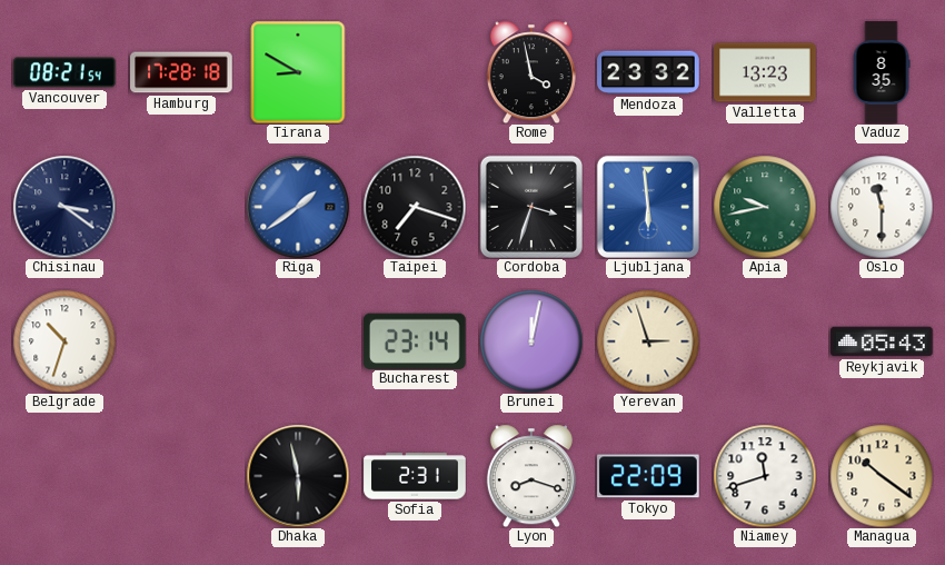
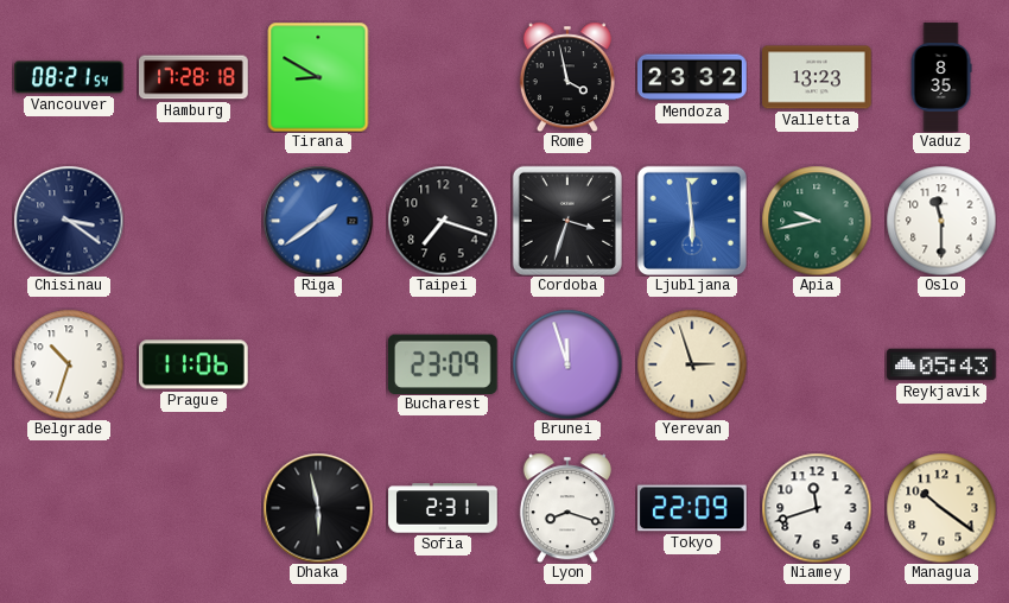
Prague: none -> 11:06
Bucharest: 23:14 -> 23:09
Brunei: 12:02 -> 11:57
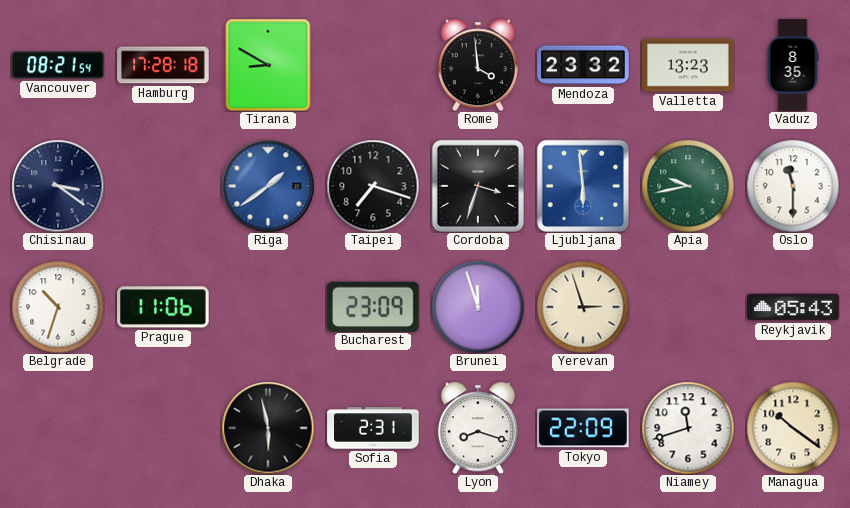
Rome: 3:58 -> 3:59
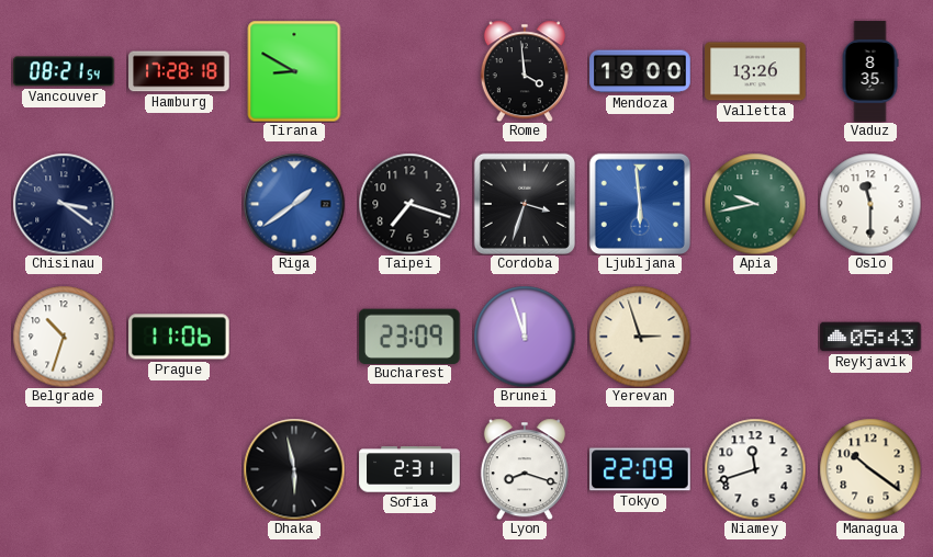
Mendoza: 23:32 -> 19:00
Valletta: 13:23 -> 13:26
